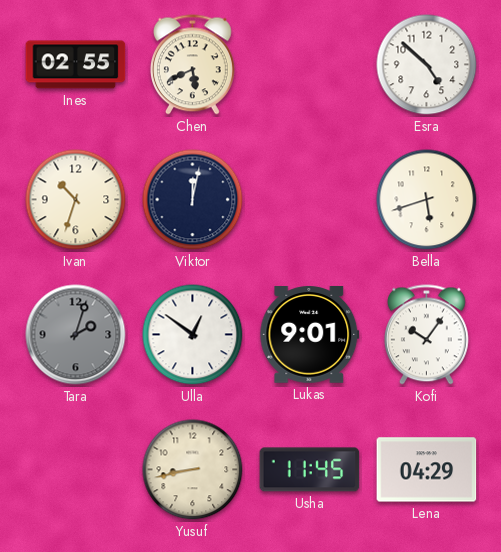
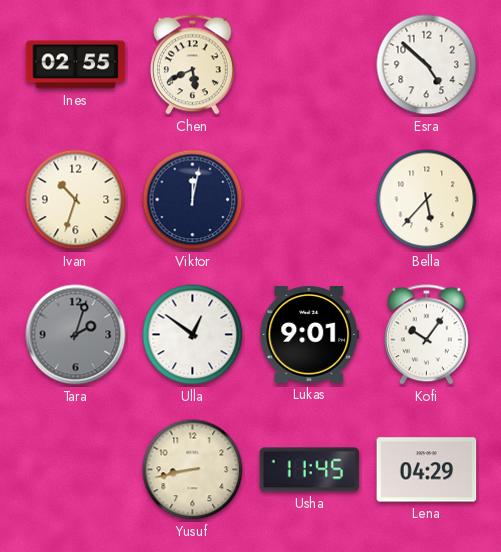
Bella: 5:42 -> 5:37
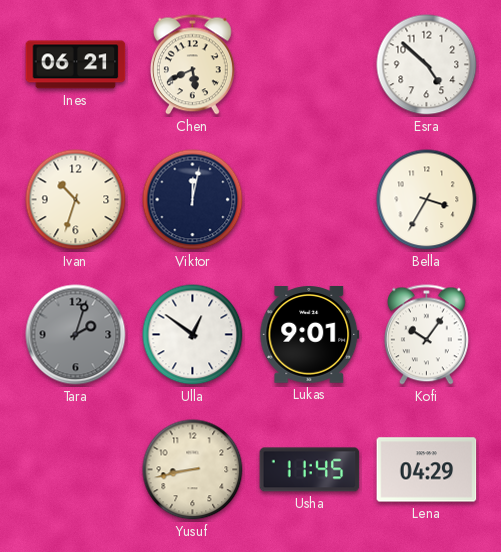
Ines: 02:55 -> 06:21
Bella: 5:37 -> 3:35
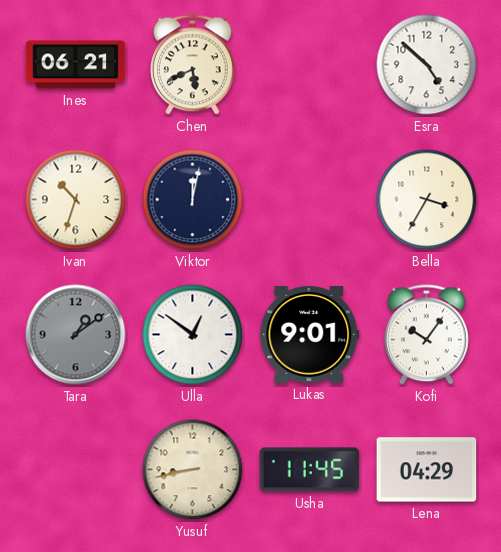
Tara: 2:03 -> 1:09
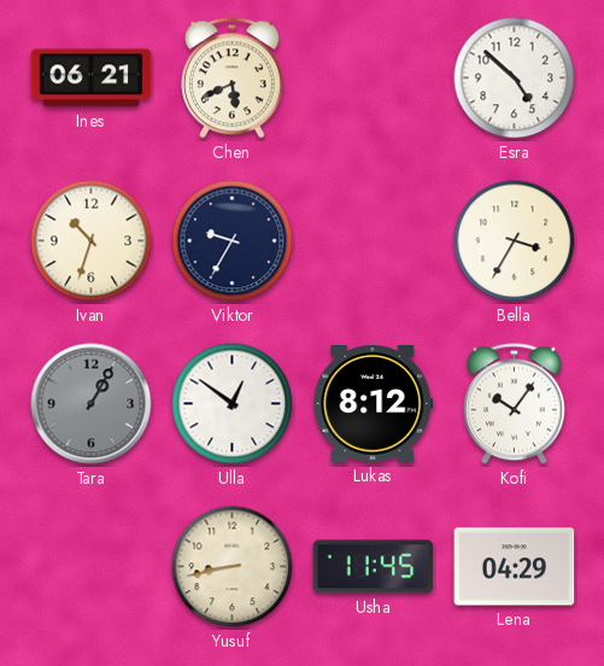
Viktor: 12:02 -> 9:35
Tara: 1:09 -> 1:05
Lukas: 9:01 -> 8:12
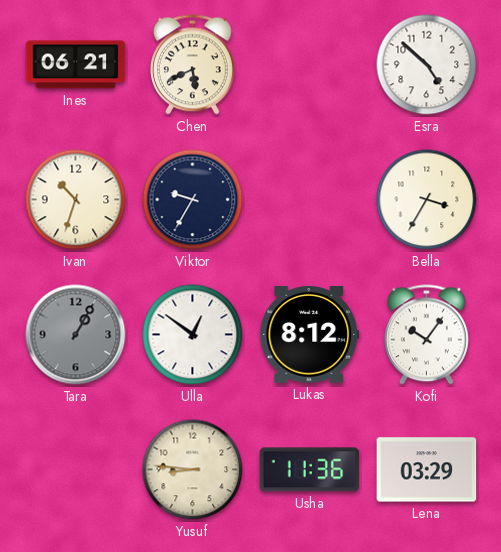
Yusuf: 8:43 -> 8:46
Usha: 11:45 -> 11:36
Lena: 04:29 -> 03:29
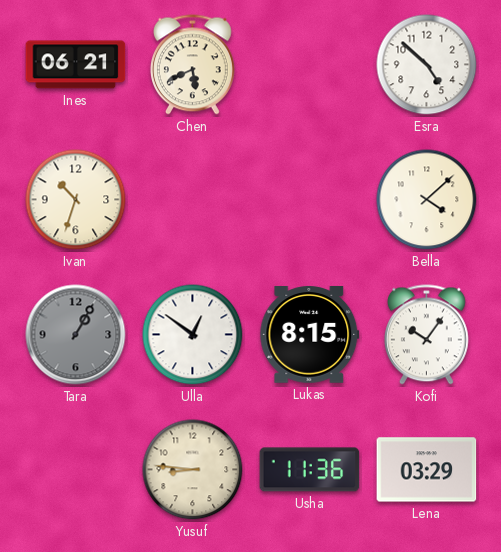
Viktor: 9:35 -> none
Bella: 3:35 -> 4:08
Lukas: 8:12 -> 8:15
